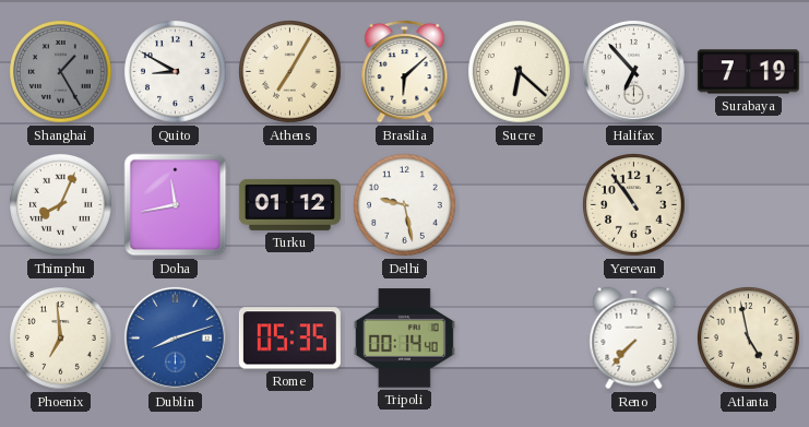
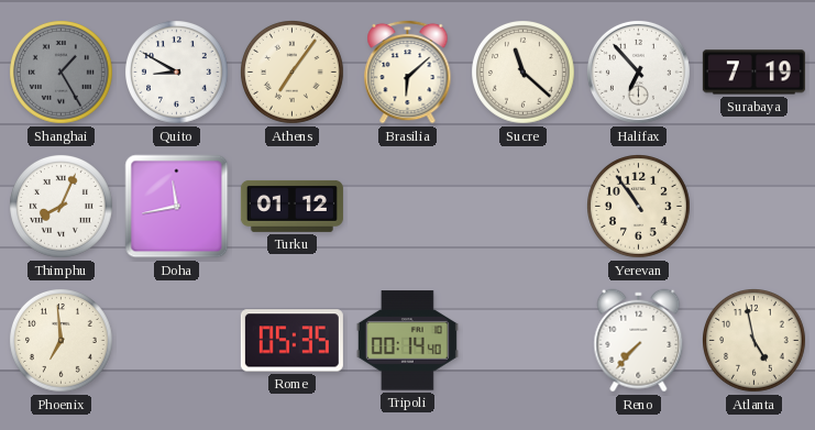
Athens: 7:05 -> 7:06
Sucre: 6:22 -> 11:22
Delhi: 9:28 -> none
Dublin: 8:12 -> none
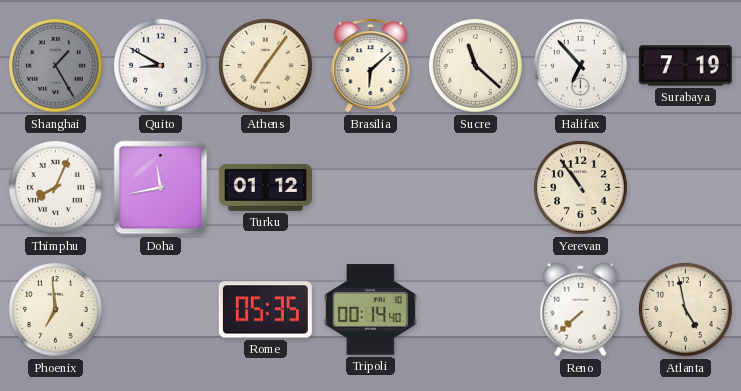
Reno: 7:37 -> 7:38
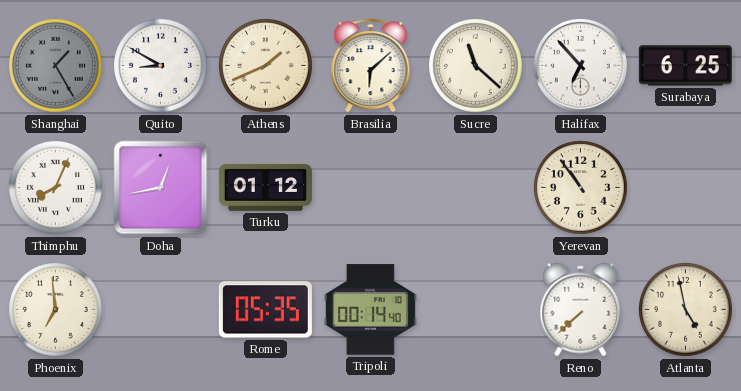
Athens: 7:06 -> 1:41
Surabaya: 7:19 -> 6:25
Doha: 11:43 -> 12:43
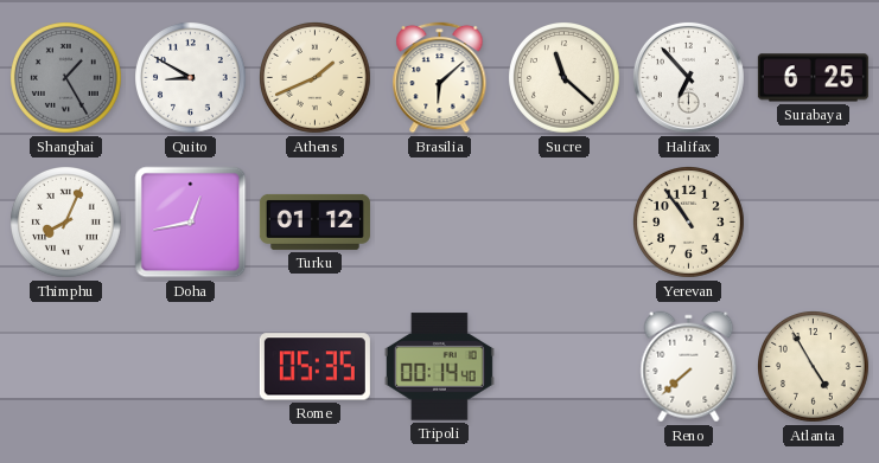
Phoenix: 6:59 -> none
Atlanta: 4:58 -> 4:55
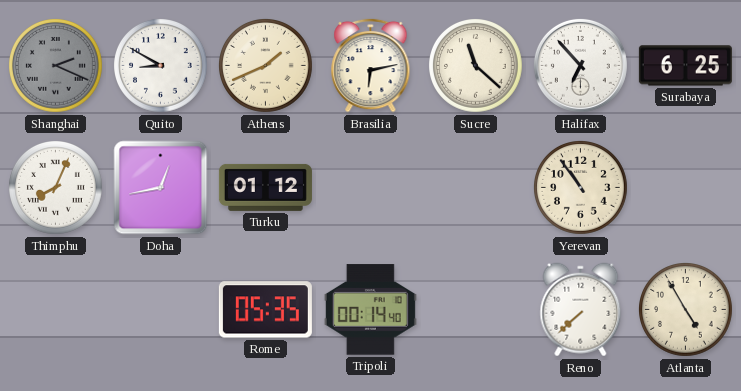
Shanghai: 1:25 -> 2:19
Brasilia: 6:08 -> 6:13
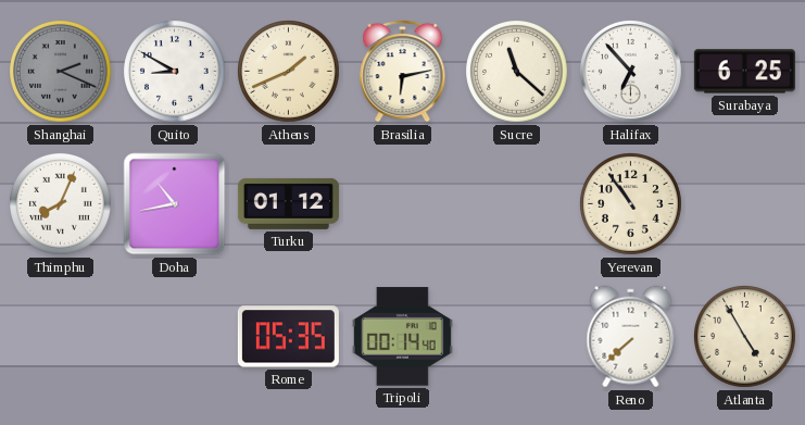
Doha: 12:43 -> 10:43
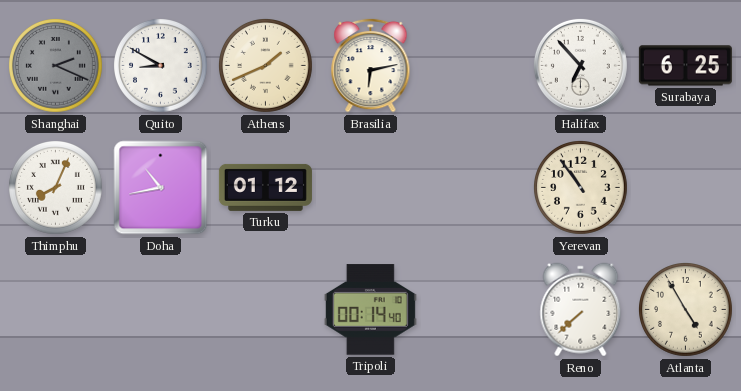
Sucre: 11:22 -> none
Rome: 05:35 -> none
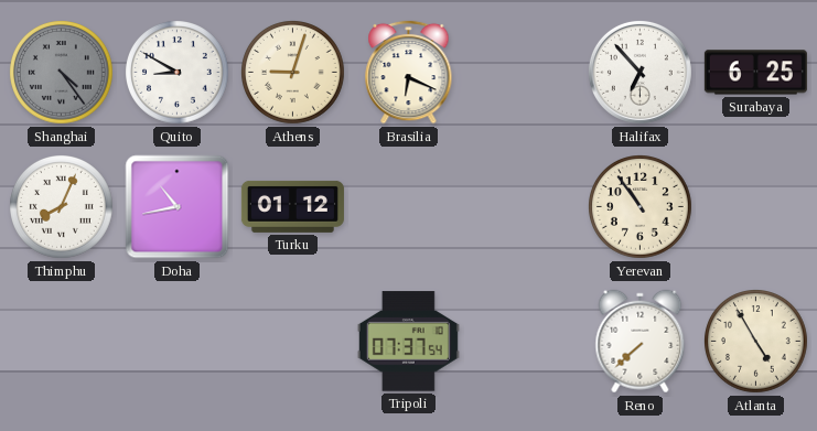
Shanghai: 2:19 -> 4:24
Athens: 1:41 -> 9:03
Brasilia: 6:13 -> 6:19
Tripoli: 00:14 -> 07:37
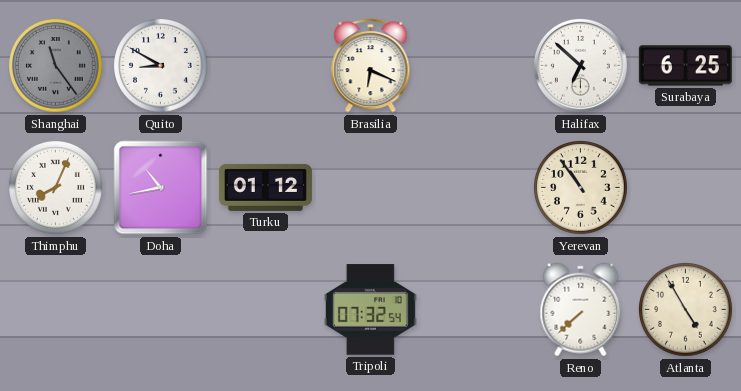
Shanghai: 4:24 -> 11:24
Athens: 9:03 -> none
Halifax: 6:53 -> 6:52
Tripoli: 07:37 -> 07:32
